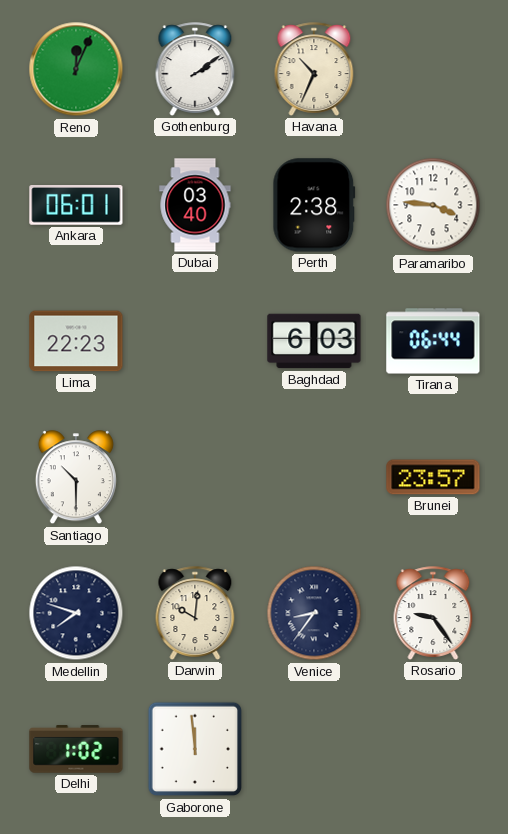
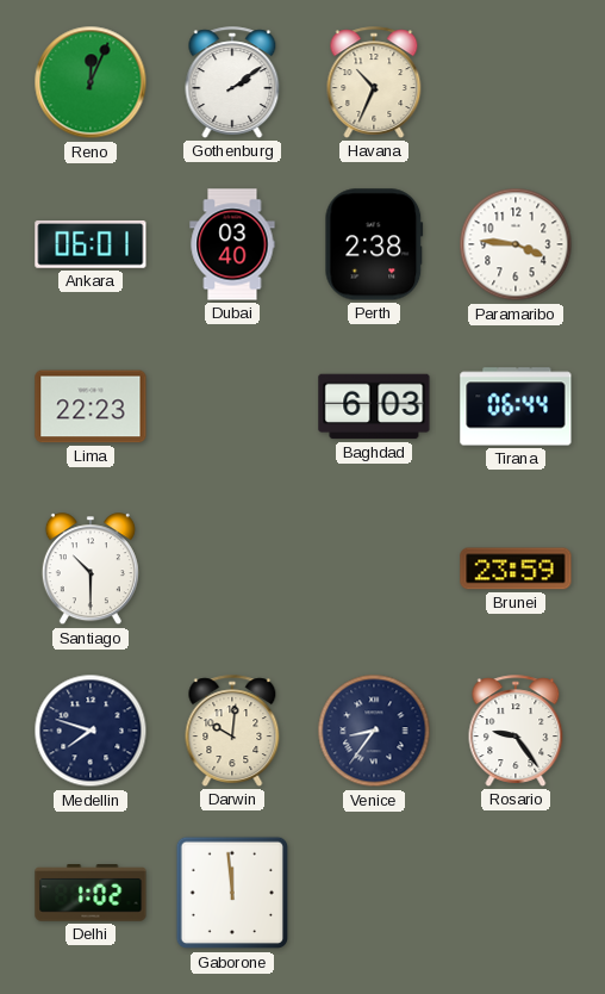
Brunei: 23:57 -> 23:59
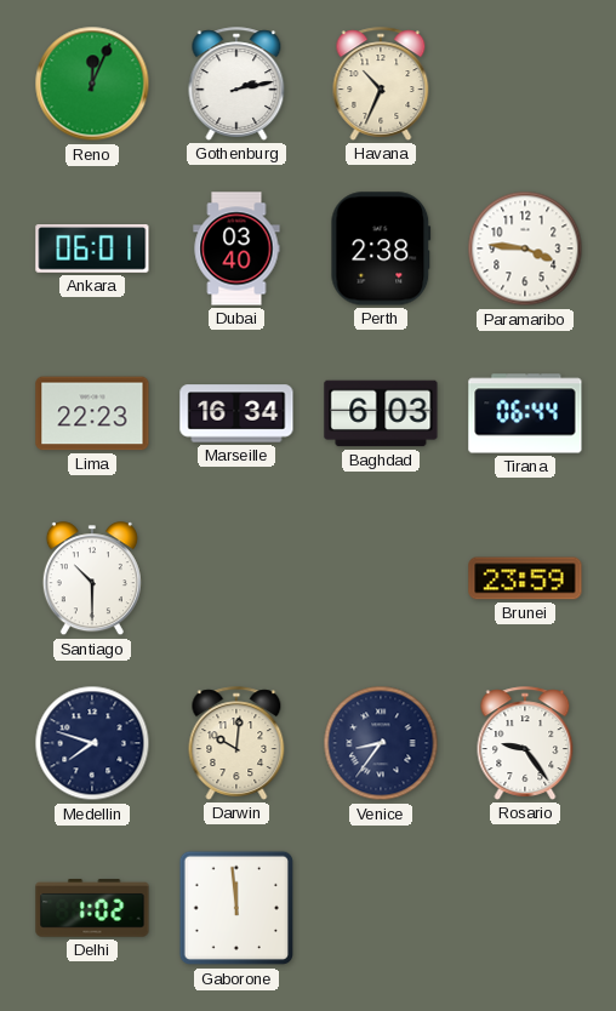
Gothenburg: 2:09 -> 2:13
Marseille: none -> 16:34
